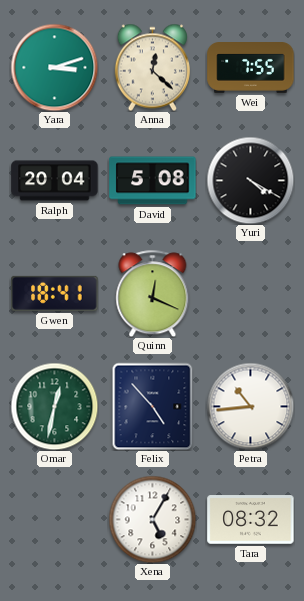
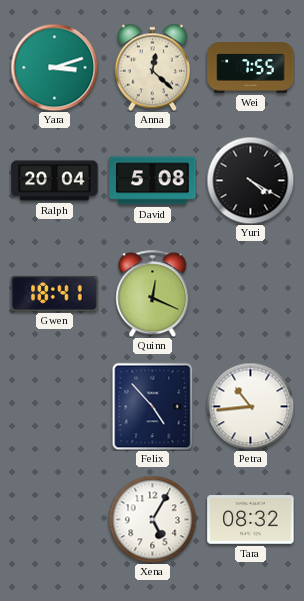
Omar: 12:32 -> none
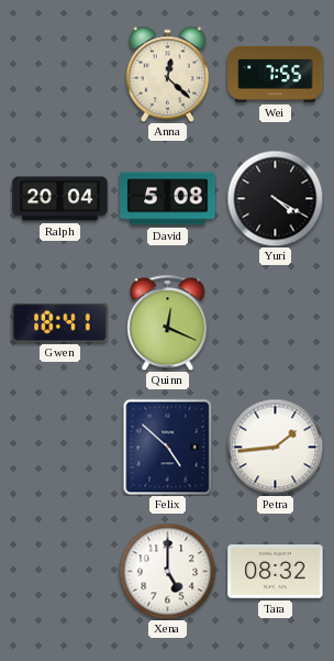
Yara: 3:12 -> none
Felix: 4:53 -> 4:52
Petra: 10:44 -> 1:44
Xena: 5:05 -> 5:00
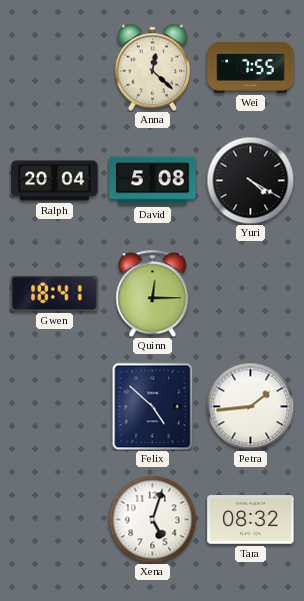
Quinn: 12:19 -> 12:15
Xena: 5:00 -> 5:03
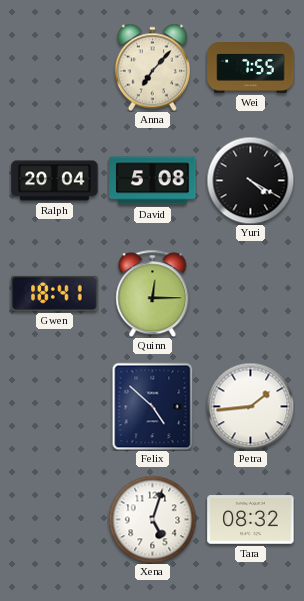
Anna: 12:22 -> 7:07
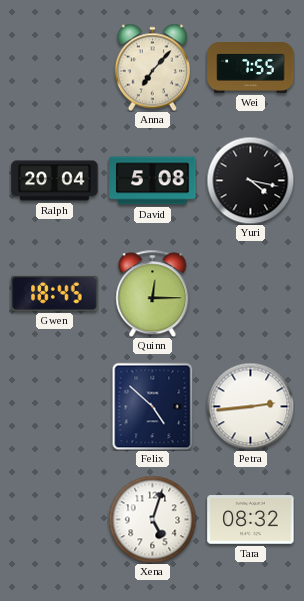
Yuri: 4:20 -> 4:17
Gwen: 18:41 -> 18:45
Petra: 1:44 -> 2:44
